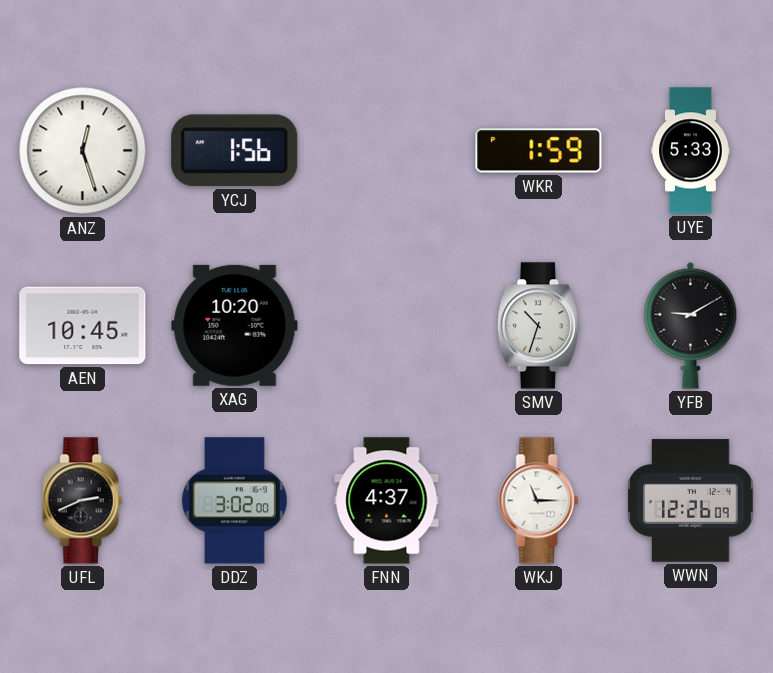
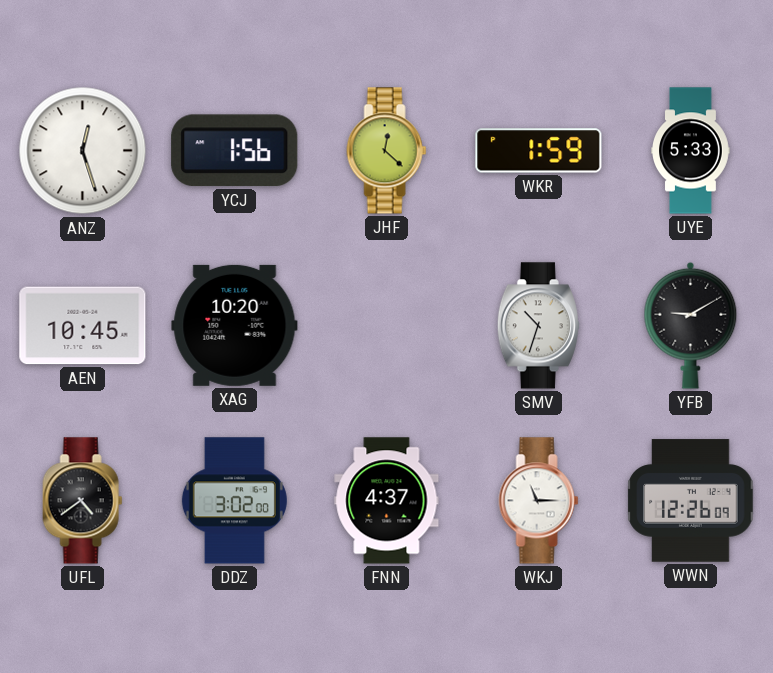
JHF: none -> 12:22
UFL: 2:41 -> 4:39
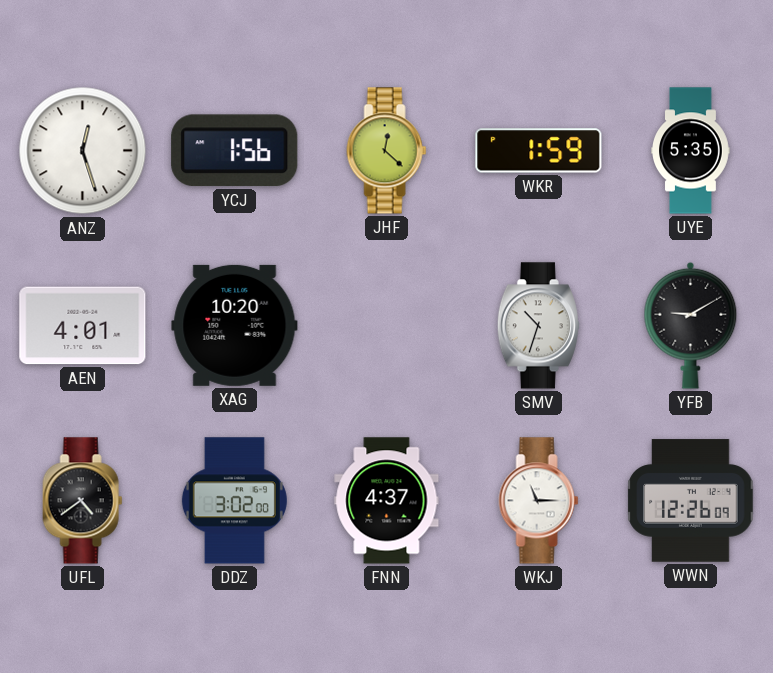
UYE: 5:33 -> 5:35
AEN: 10:45 -> 4:01
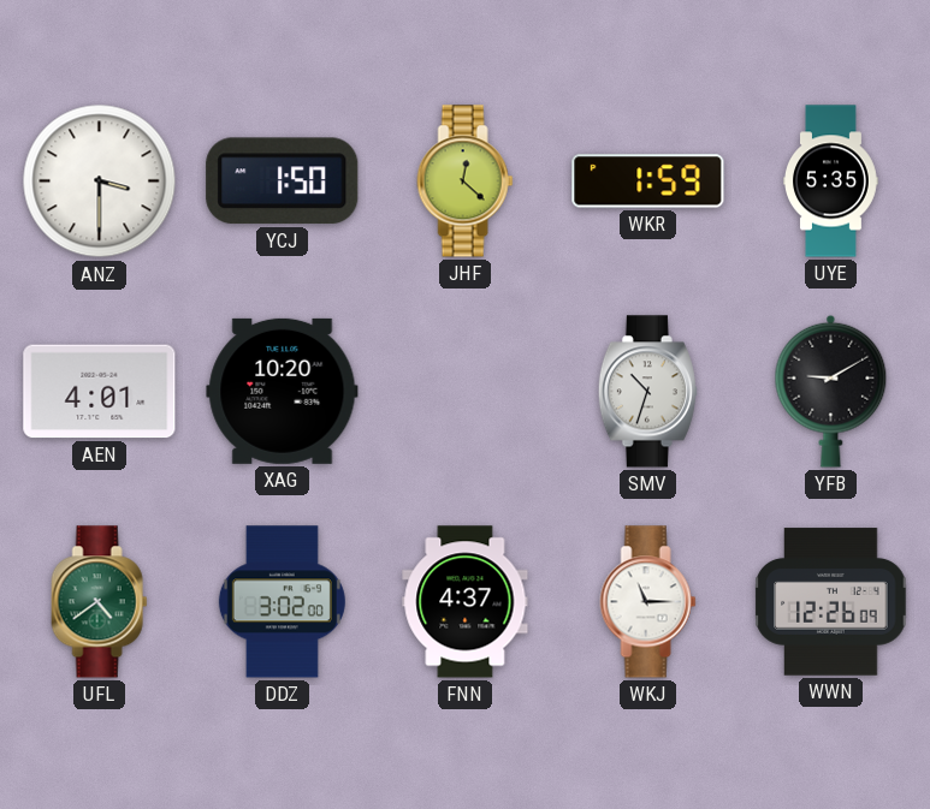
ANZ: 12:27 -> 3:30
YCJ: 1:56 -> 1:50
UFL dial: black -> green
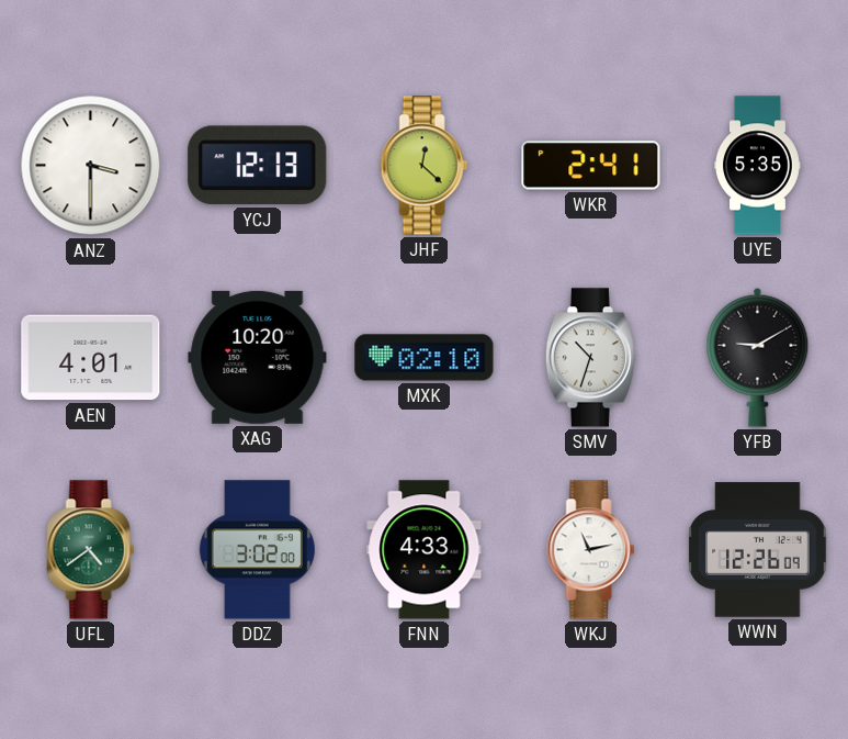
YCJ: 1:50 -> 12:13
WKR: 1:59 -> 2:41
MXK: none -> 02:10
FNN: 4:37 -> 4:33
WKJ: 11:15 -> 11:13
